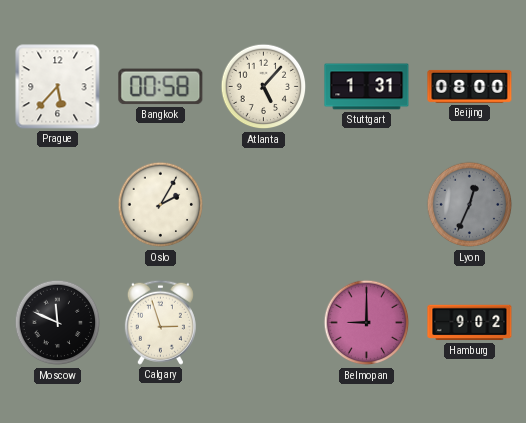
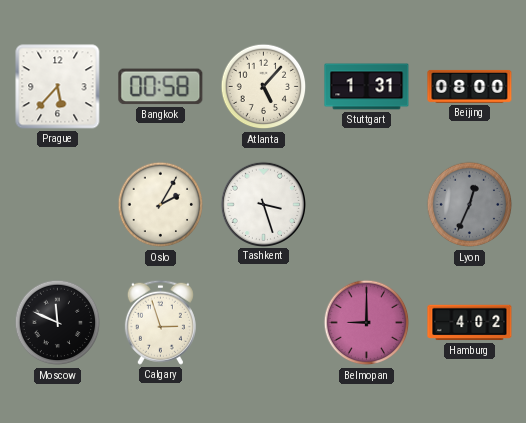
Tashkent: none -> 3:27
Hamburg: 9:02 -> 4:02
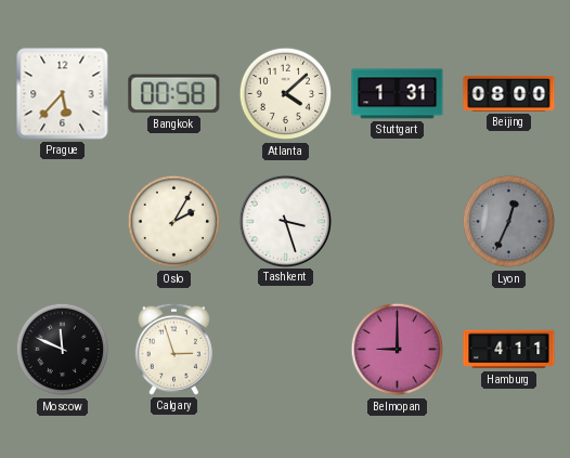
Atlanta: 5:07 -> 4:08
Hamburg: 4:02 -> 4:11
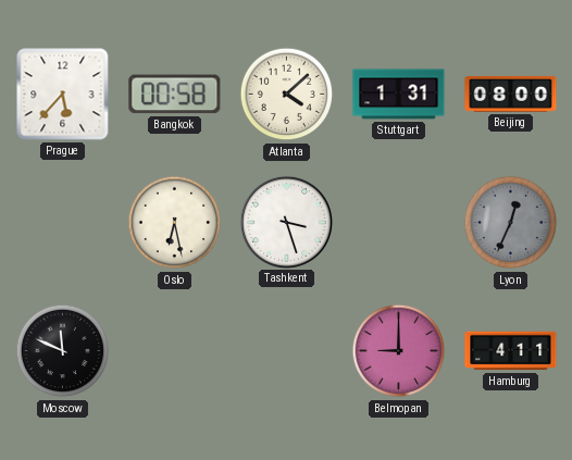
Oslo: 2:05 -> 6:28
Calgary: 2:57 -> none
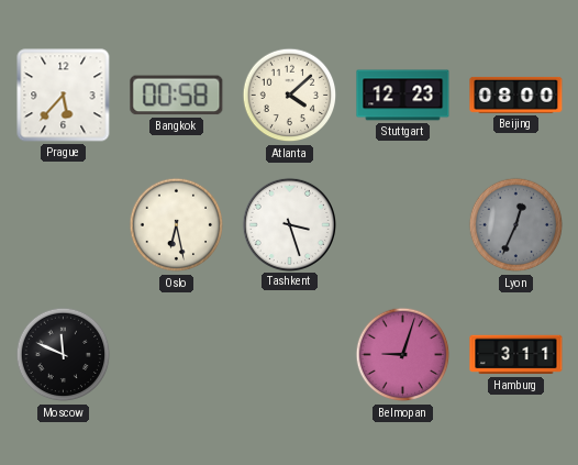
Stuttgart: 1:31 -> 12:23
Belmopan: 9:00 -> 9:03
Hamburg: 4:11 -> 3:11
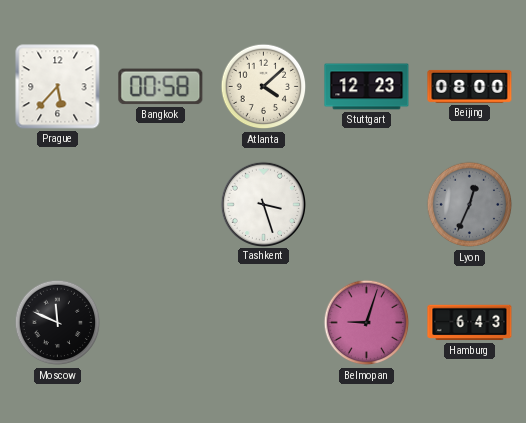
Oslo: 6:28 -> none
Hamburg: 3:11 -> 6:43
